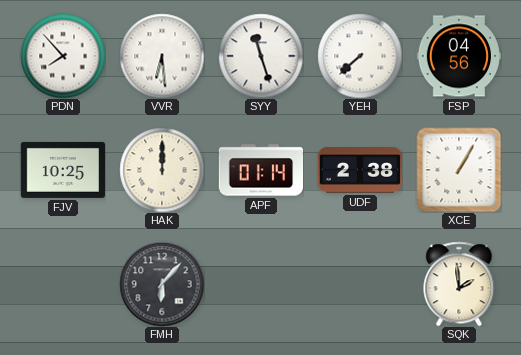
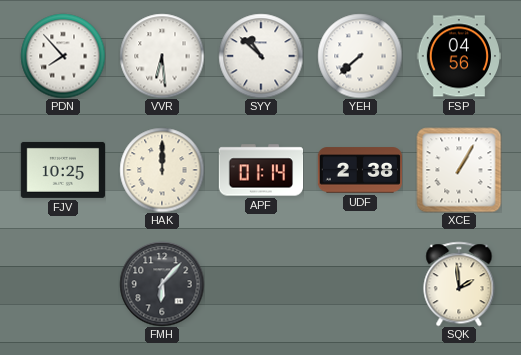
SYY: 11:27 -> 10:52
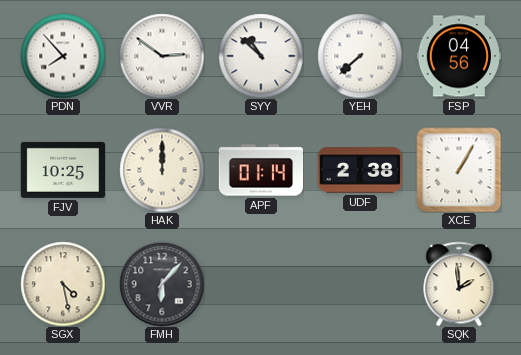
VVR: 6:29 -> 2:51
SGX: none -> 4:28
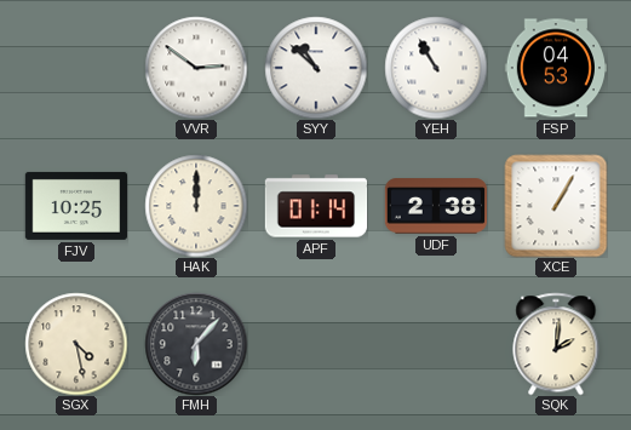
PDN: 7:53 -> none
YEH: 7:38 -> 10:55
FSP: 04:56 -> 04:53
SQK: 1:59 -> 2:01
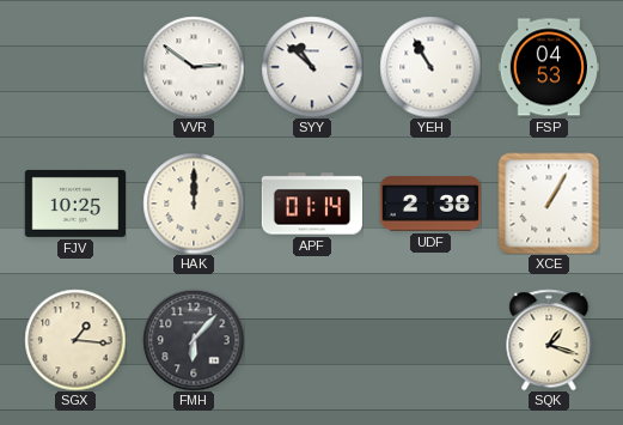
SGX: 4:28 -> 1:16
SQK: 2:01 -> 1:18
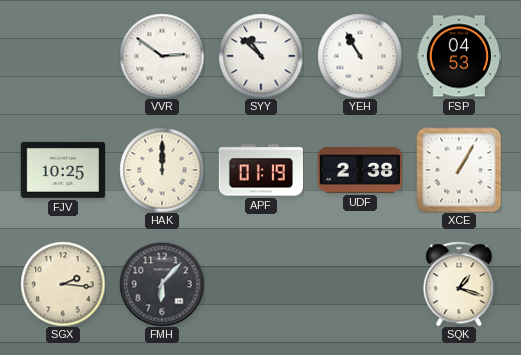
APF: 01:14 -> 01:19
SGX: 1:16 -> 2:16
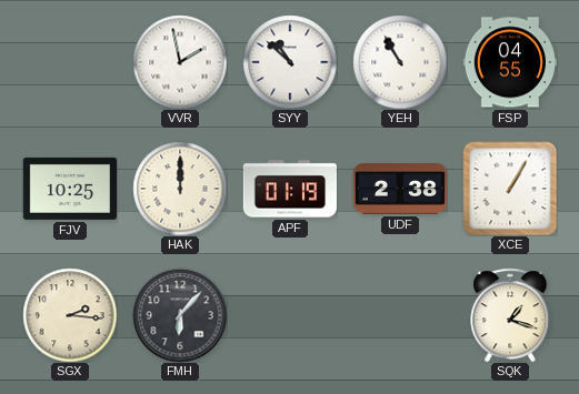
VVR: 2:51 -> 1:58
FSP: 04:53 -> 04:55
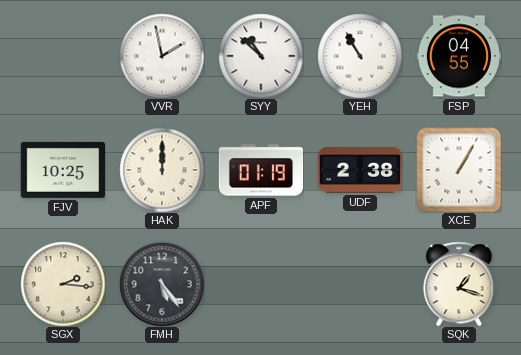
FMH: 6:07 -> 5:24
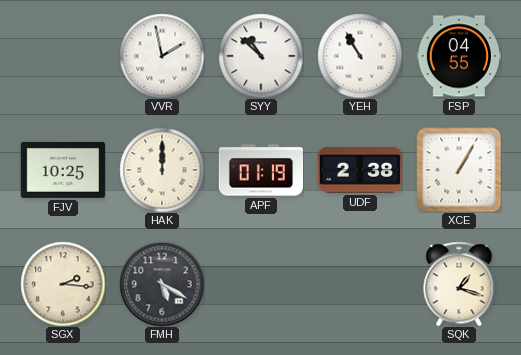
FMH: 5:24 -> 5:20
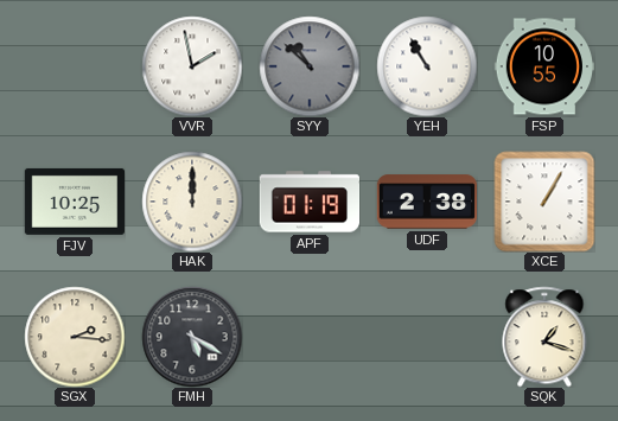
SYY dial: white -> grey
FSP: 04:55 -> 10:55
